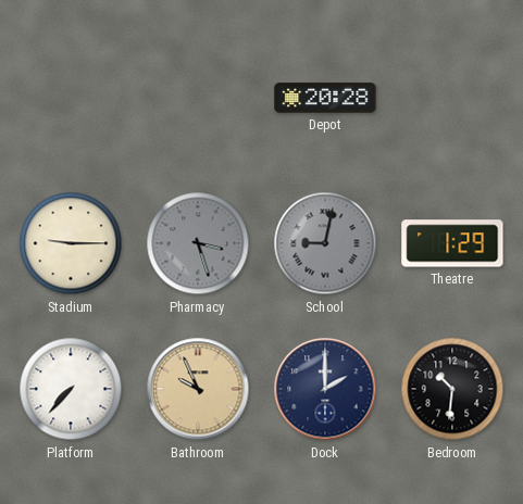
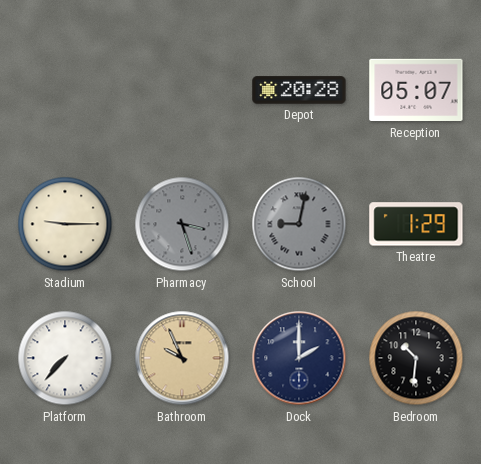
Reception: none -> 05:07
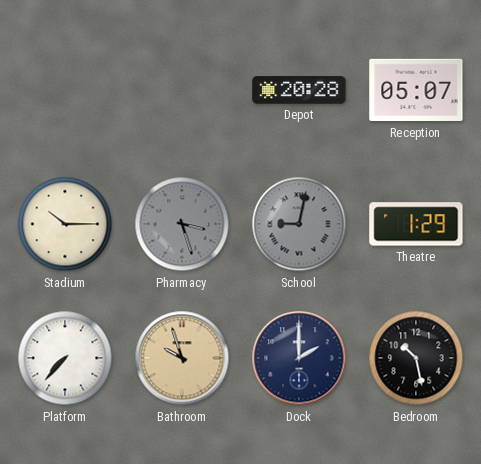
Stadium: 9:15 -> 10:15
Bathroom: 9:56 -> 9:57
Bedroom: 10:31 -> 10:28
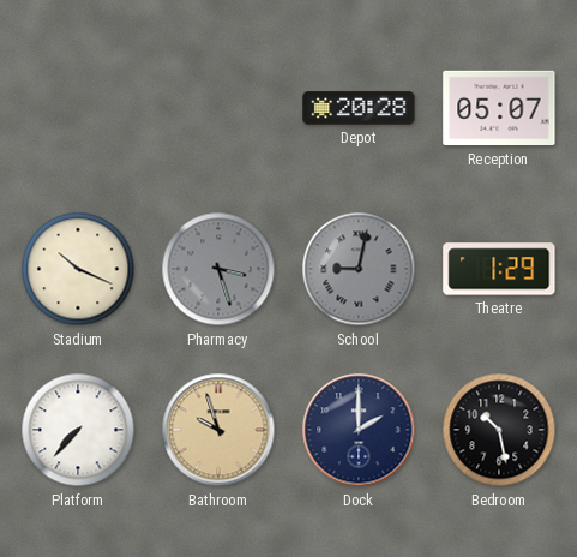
Stadium: 10:15 -> 10:19
